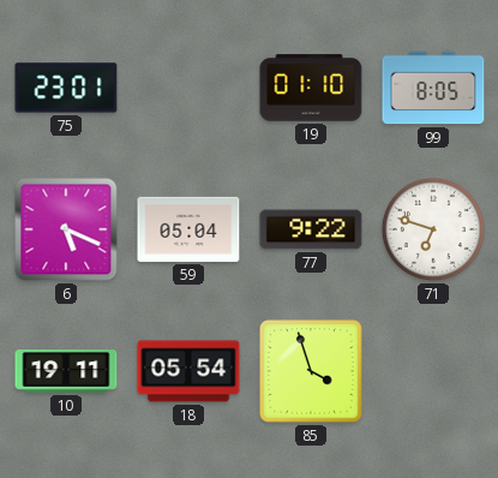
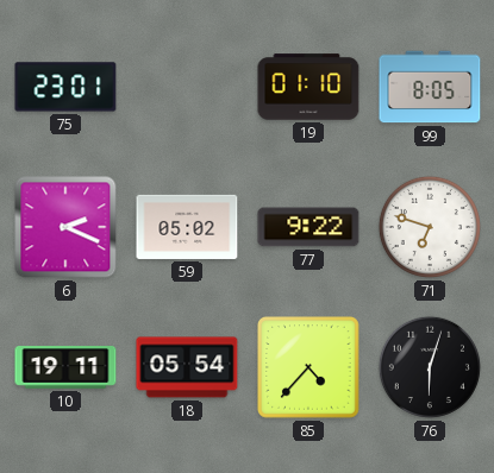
6: 5:19 -> 2:19
59: 05:04 -> 05:02
85: 3:57 -> 4:37
76: none -> 6:03
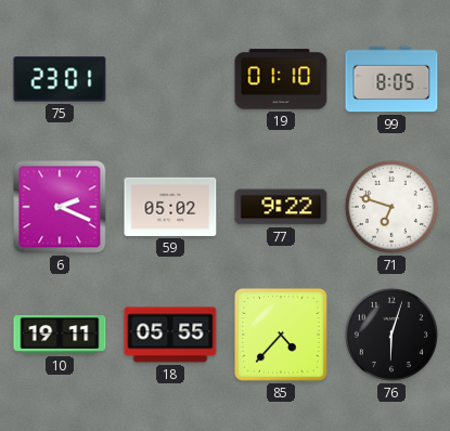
18: 05:54 -> 05:55
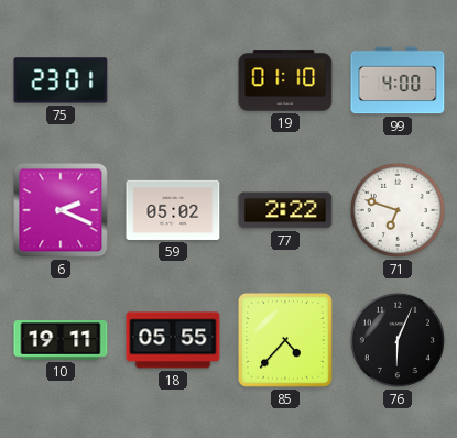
99: 8:05 -> 4:00
77: 9:22 -> 2:22
76: 6:03 -> 6:04
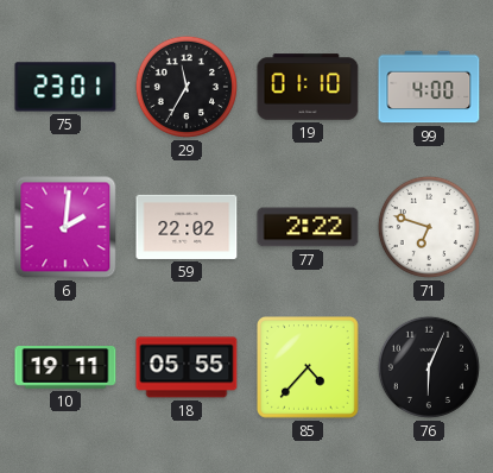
29: none -> 11:35
6: 2:19 -> 2:01
59: 05:02 -> 22:02
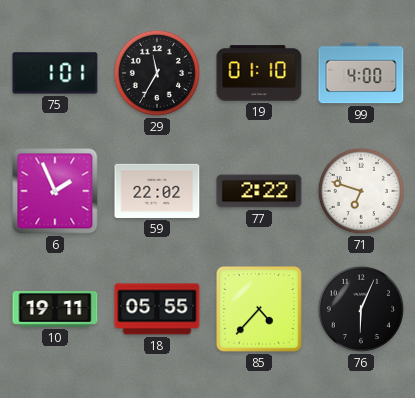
75: 23:01 -> 1:01
6: 2:01 -> 1:56
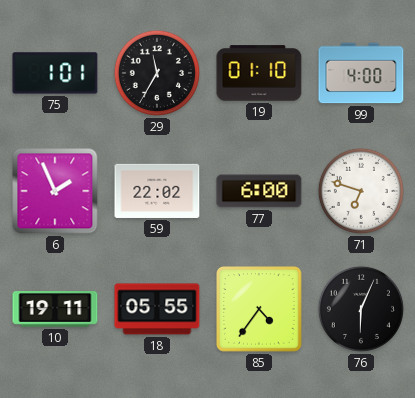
77: 2:22 -> 6:00
85: 4:37 -> 4:36
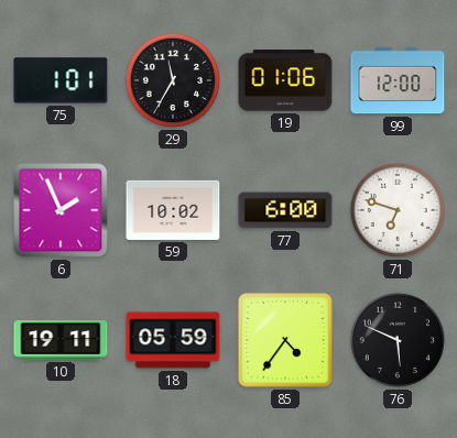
19: 01:10 -> 01:06
99: 4:00 -> 12:00
59: 22:02 -> 10:02
18: 05:55 -> 05:59
76: 6:04 -> 5:49
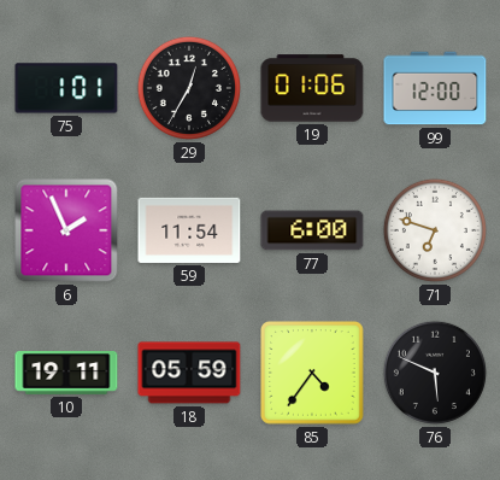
29: 11:35 -> 12:35
59: 10:02 -> 11:54
